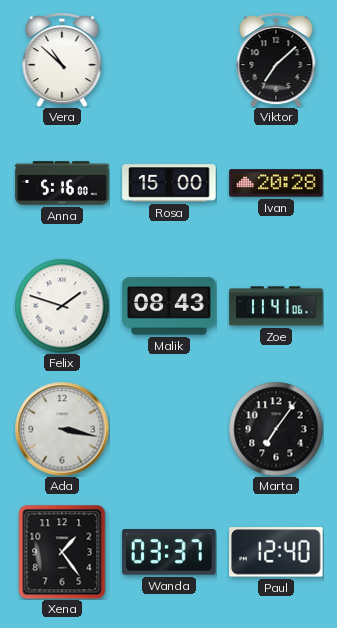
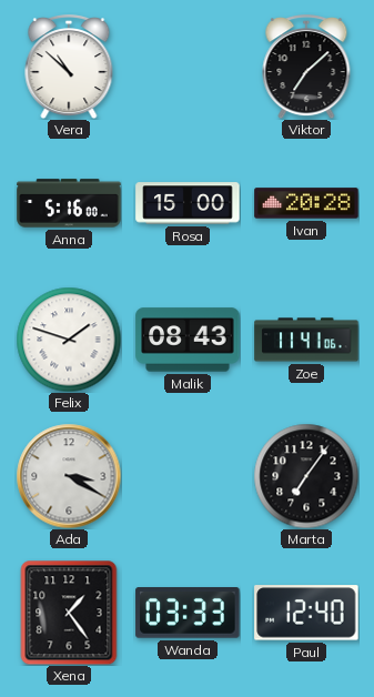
Ada: 3:17 -> 3:20
Wanda: 03:37 -> 03:33
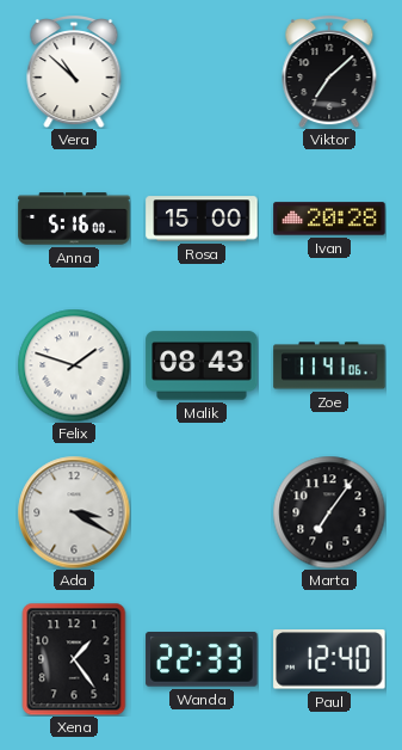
Wanda: 03:33 -> 22:33
